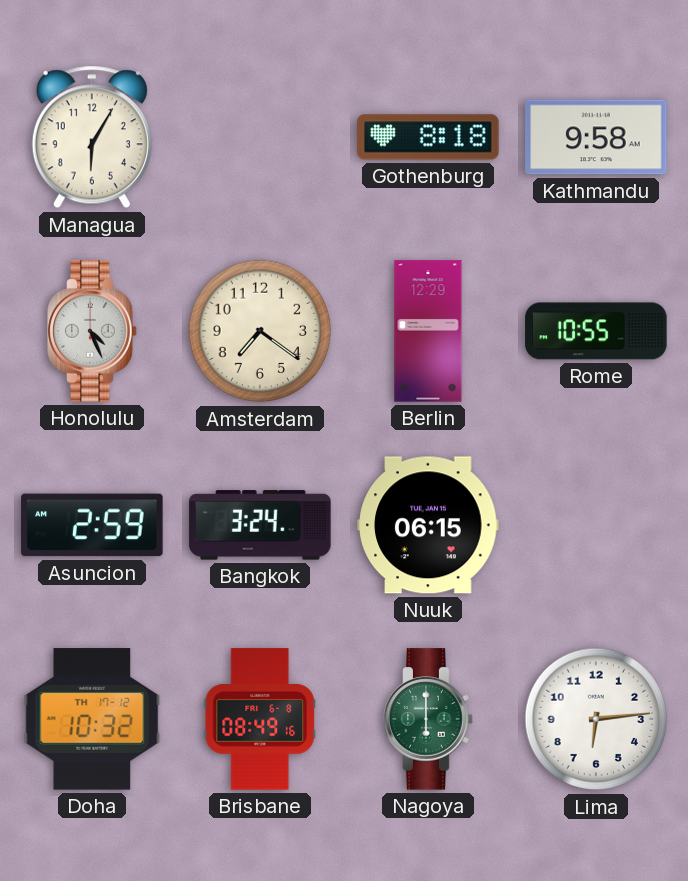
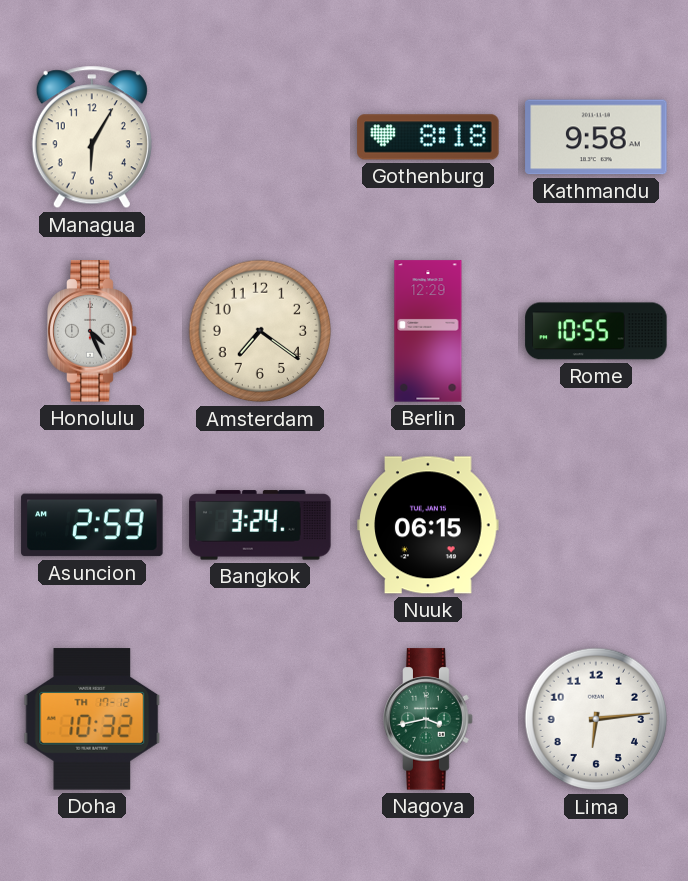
Brisbane: 08:49 -> none
Nagoya: 6:00 -> 3:43
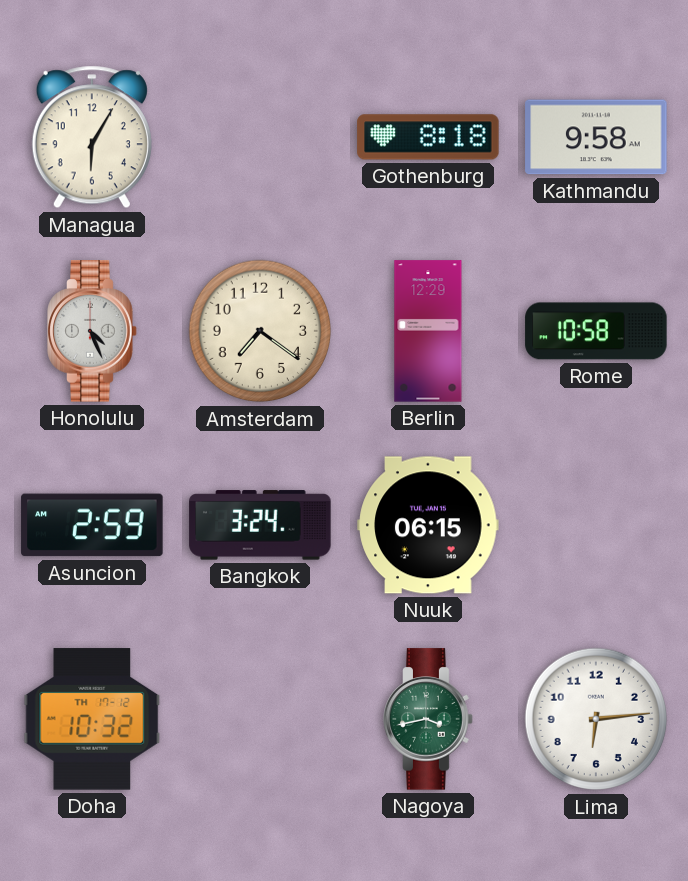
Rome: 10:55 -> 10:58
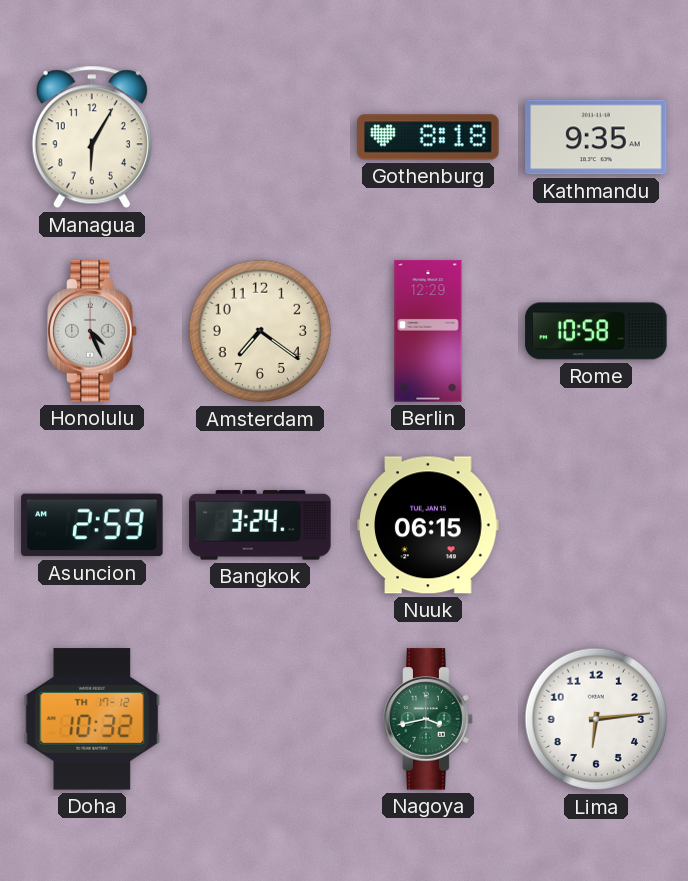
Kathmandu: 9:58 -> 9:35
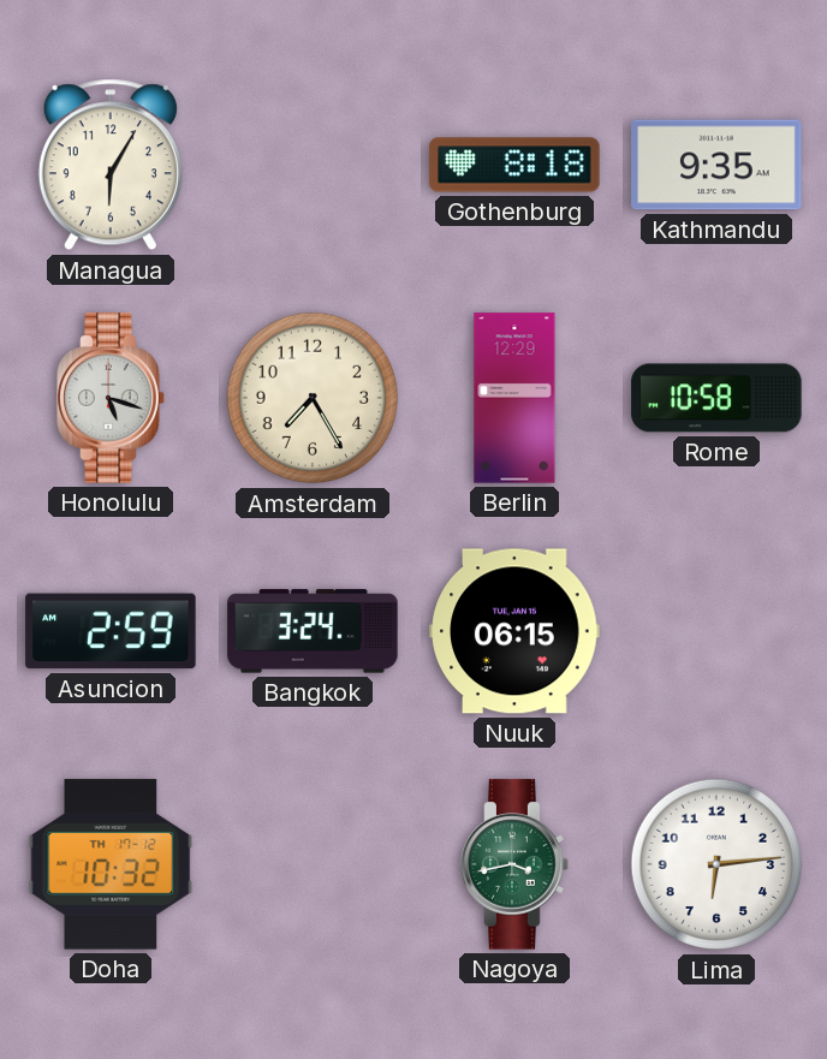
Honolulu: 4:26 -> 5:18
Amsterdam: 7:21 -> 7:25
